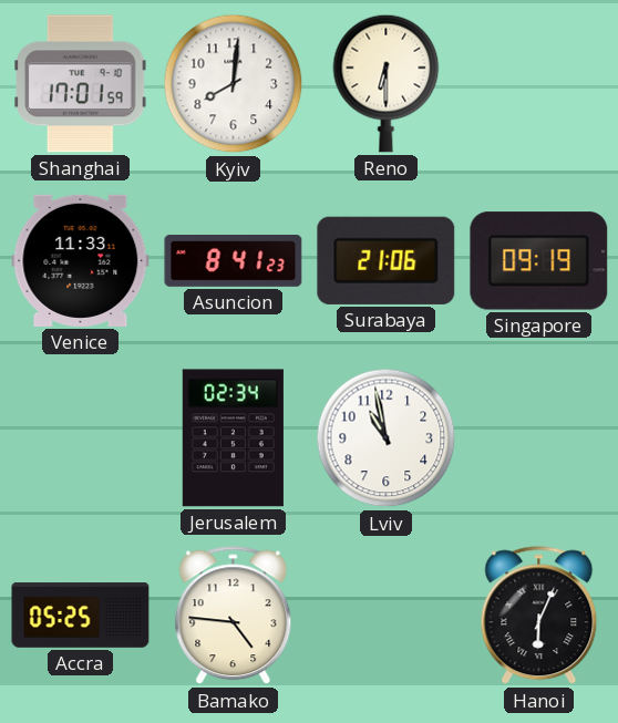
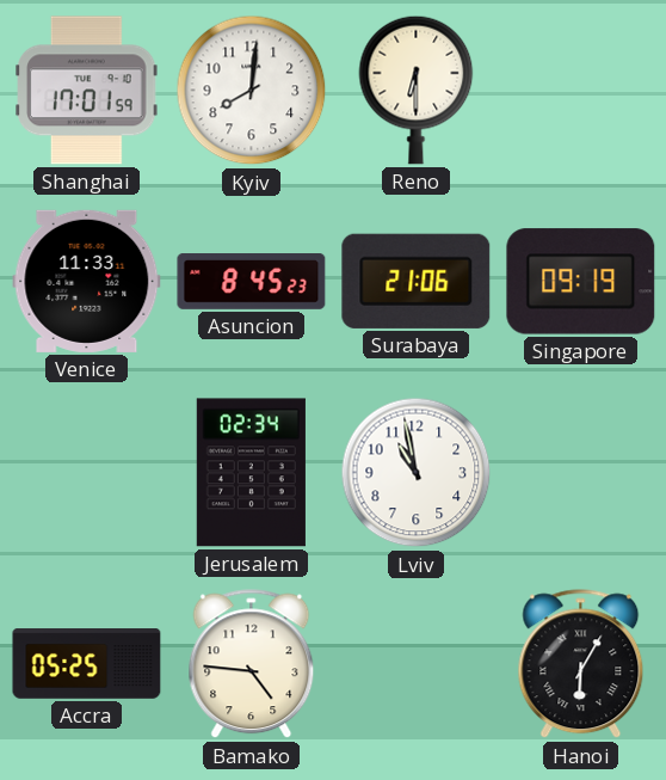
Asuncion: 8:41 -> 8:45
Hanoi: 6:04 -> 6:05
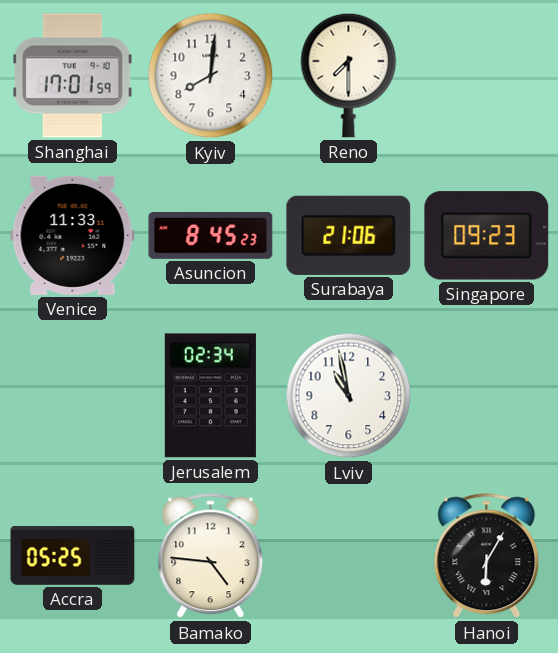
Reno: 6:30 -> 7:30
Singapore: 09:19 -> 09:23
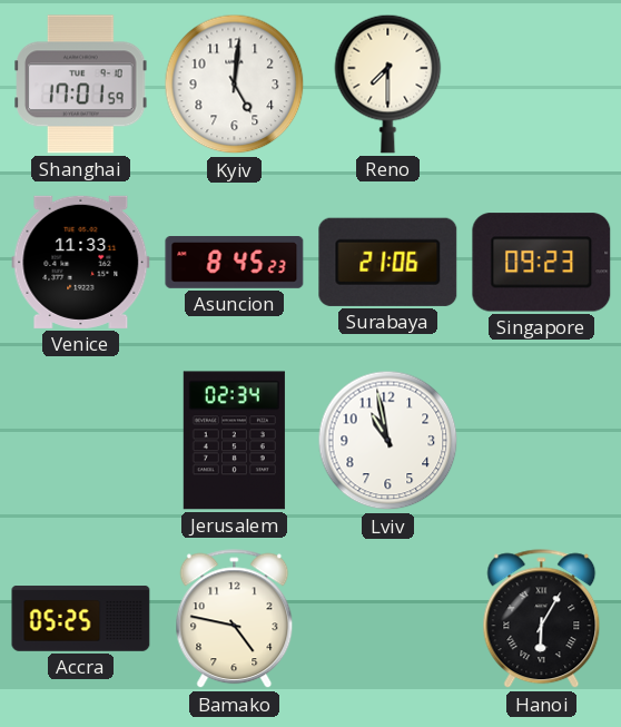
Kyiv: 8:01 -> 5:01
Bamako: 4:46 -> 4:47
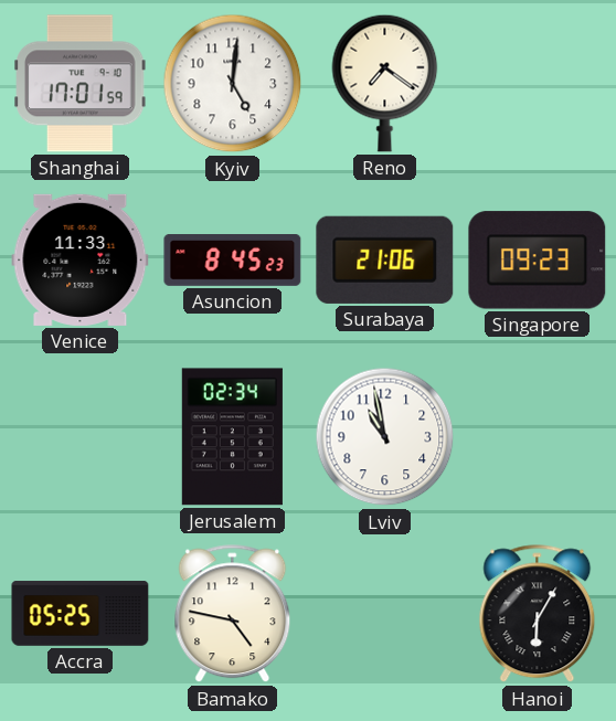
Reno: 7:30 -> 7:21
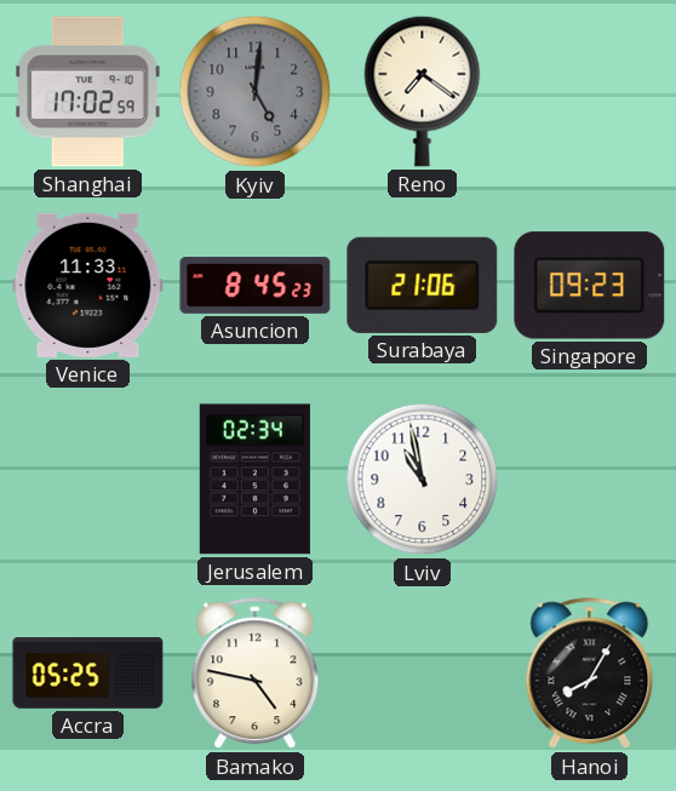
Shanghai: 17:01 -> 17:02
Kyiv dial: white -> grey
Hanoi: 6:05 -> 8:05
